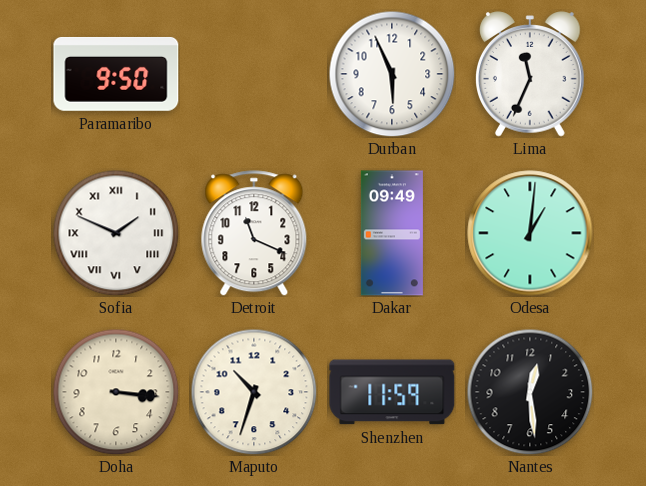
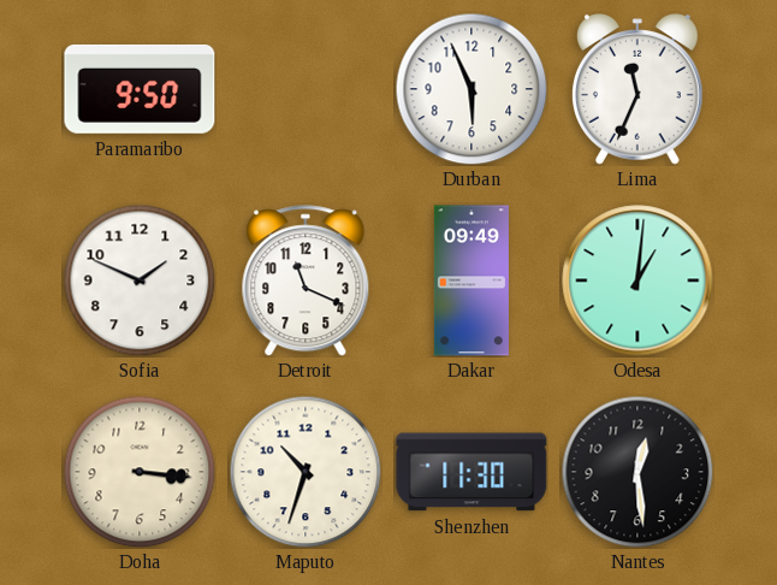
Sofia numerals: Roman -> Arabic
Shenzhen: 11:59 -> 11:30
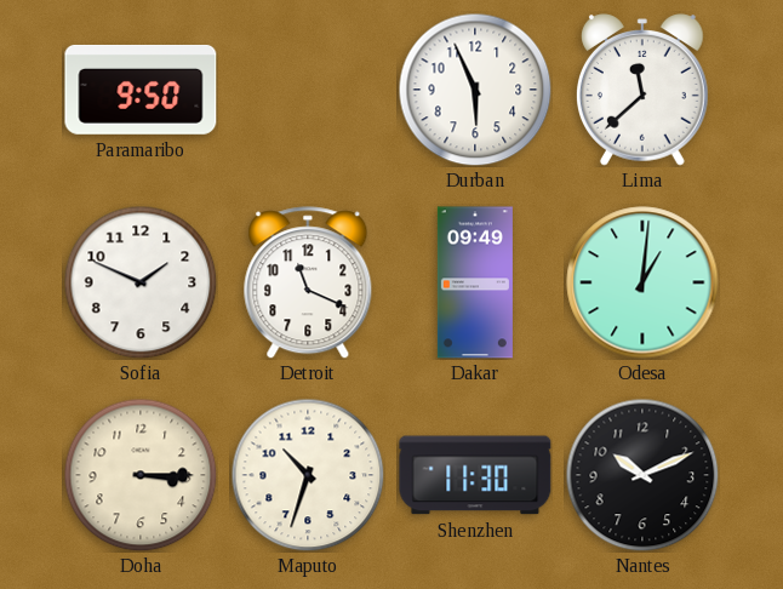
Lima: 11:34 -> 11:38
Doha: 3:16 -> 3:15
Nantes: 12:29 -> 10:11
